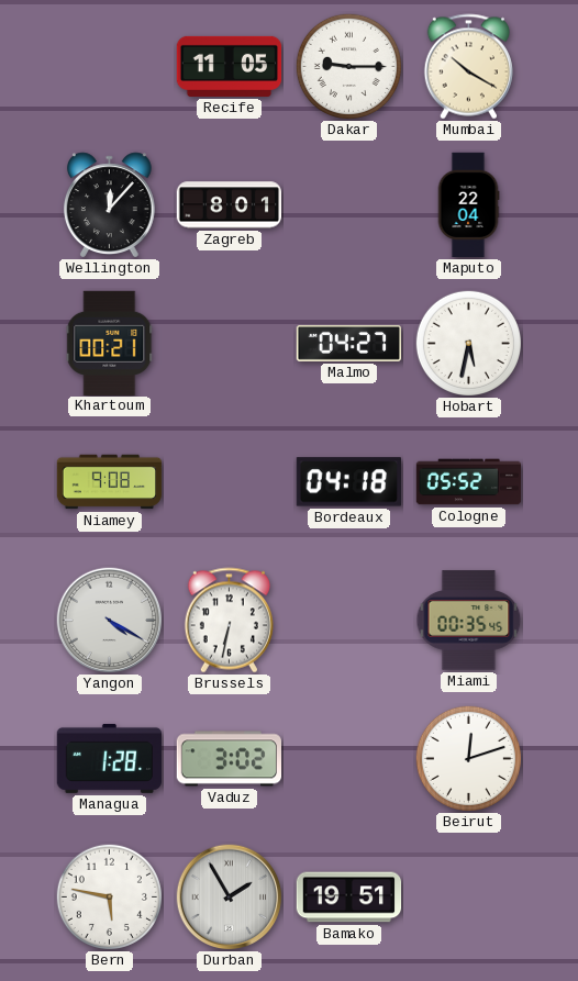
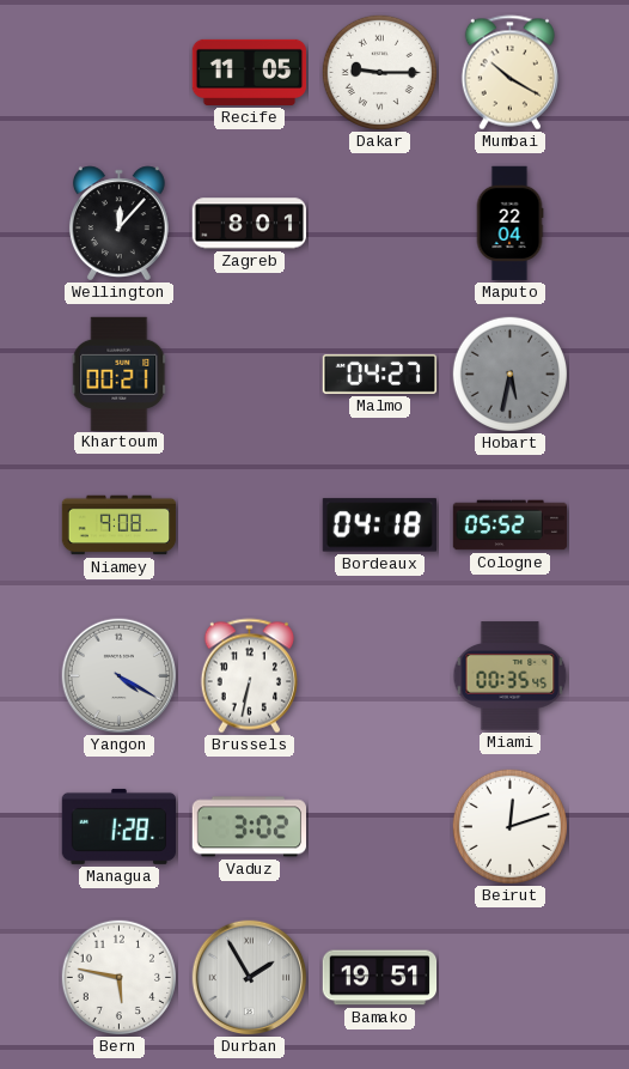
Hobart dial: white -> grey
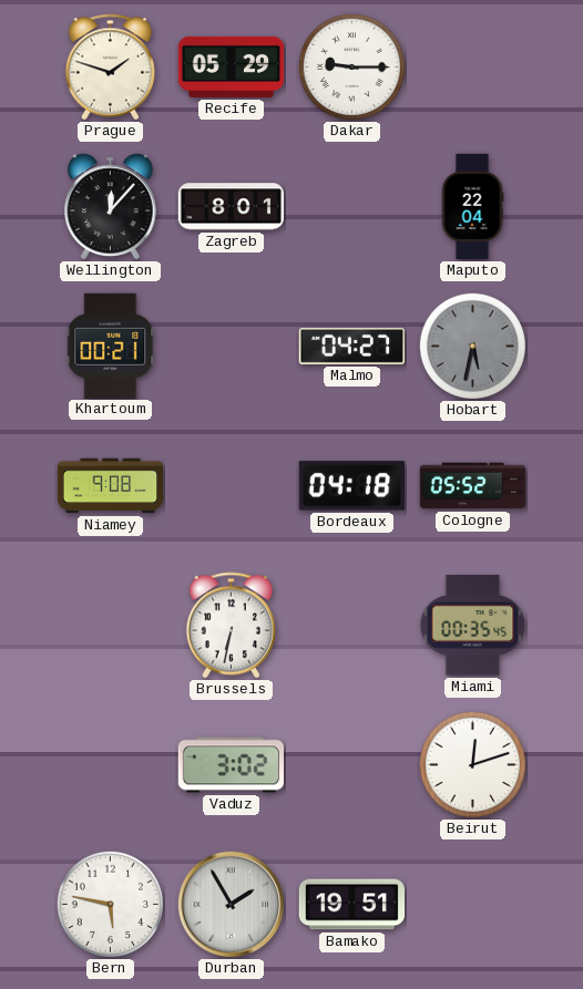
Prague: none -> 1:48
Recife: 11:05 -> 05:29
Mumbai: 10:20 -> none
Yangon: 4:20 -> none
Managua: 1:28 -> none
